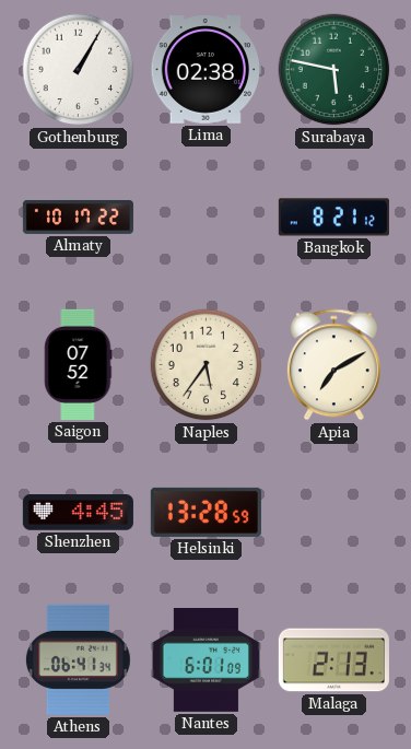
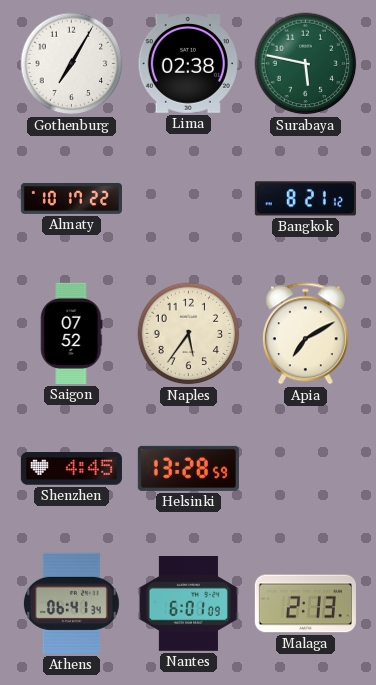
Gothenburg: 1:05 -> 7:05
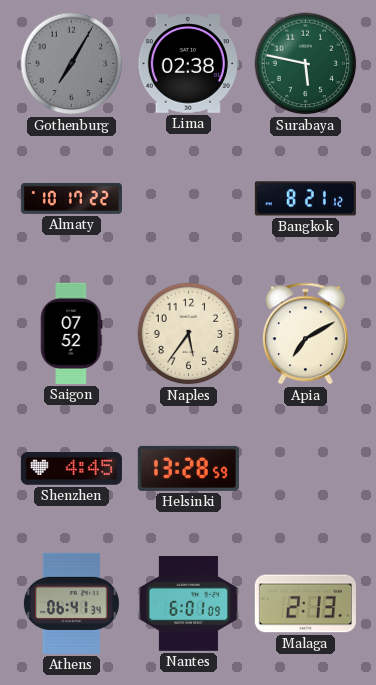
Gothenburg dial: white -> grey
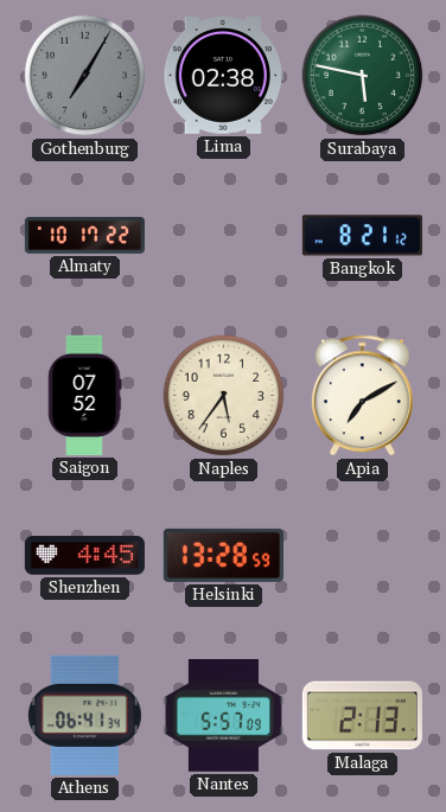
Nantes: 6:01 -> 5:57
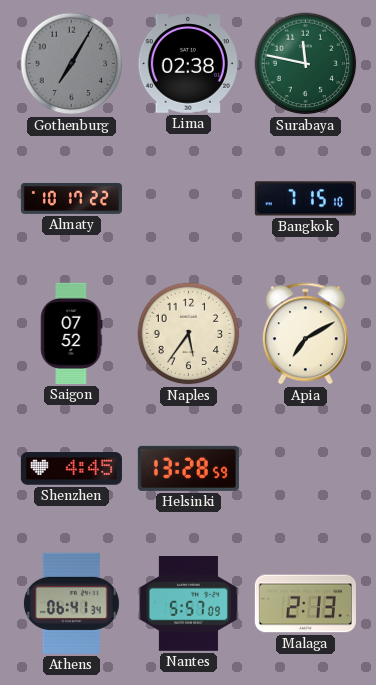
Surabaya: 5:47 -> 11:47
Bangkok: 8:21 -> 7:15
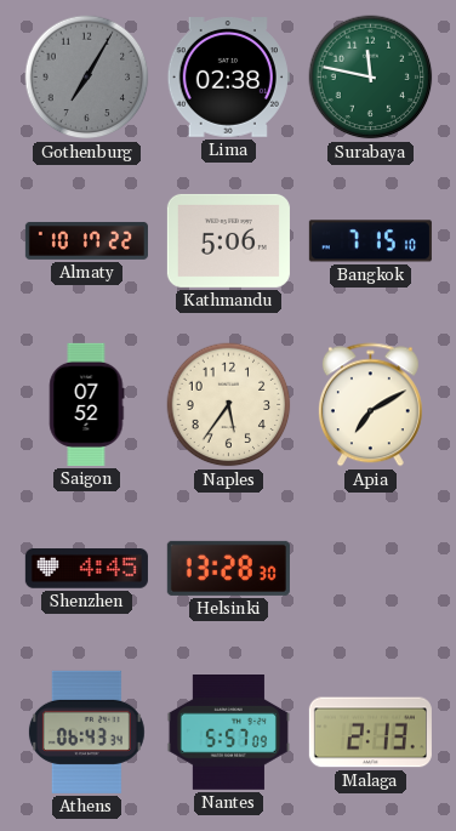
Kathmandu: none -> 5:06
Helsinki: 13:28:59 -> 13:28:30
Athens: 06:41 -> 06:43
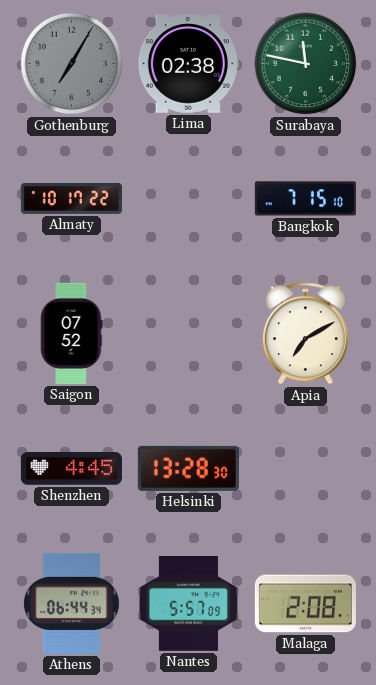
Kathmandu: 5:06 -> none
Naples: 5:36 -> none
Athens: 06:43 -> 06:44
Malaga: 2:13 -> 2:08
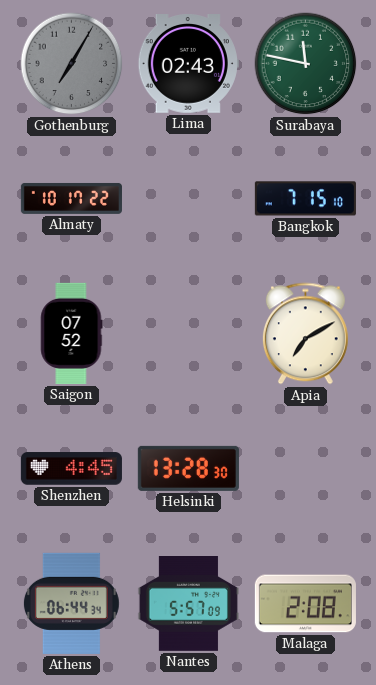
Lima: 02:38 -> 02:43
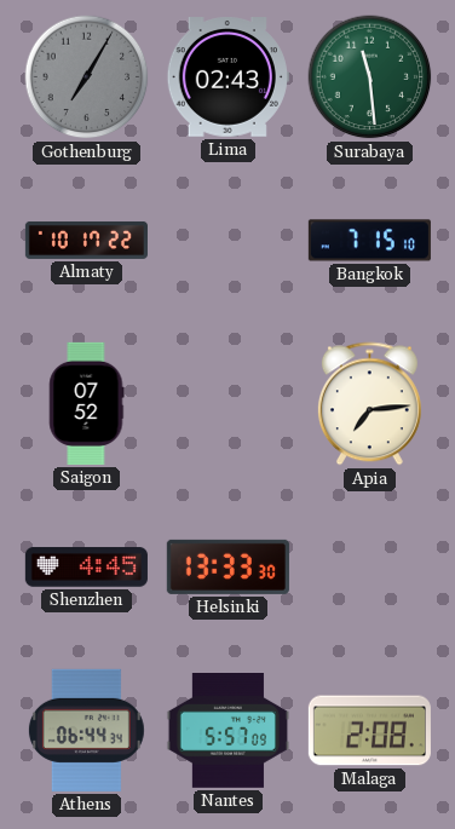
Surabaya: 11:47 -> 11:29
Apia: 7:10 -> 7:14
Helsinki: 13:28 -> 13:33
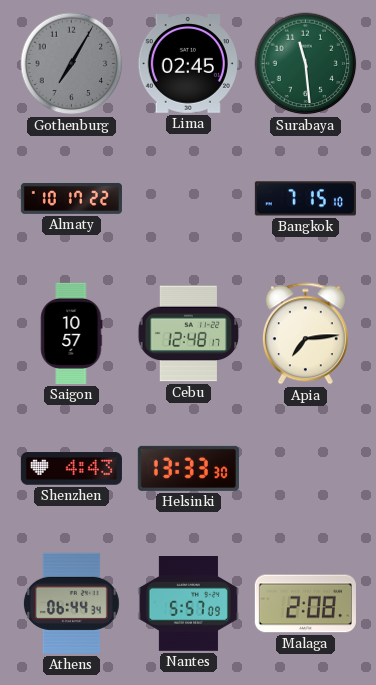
Lima: 02:43 -> 02:45
Saigon: 07:52 -> 10:57
Cebu: none -> 12:48
Shenzhen: 4:45 -> 4:43
